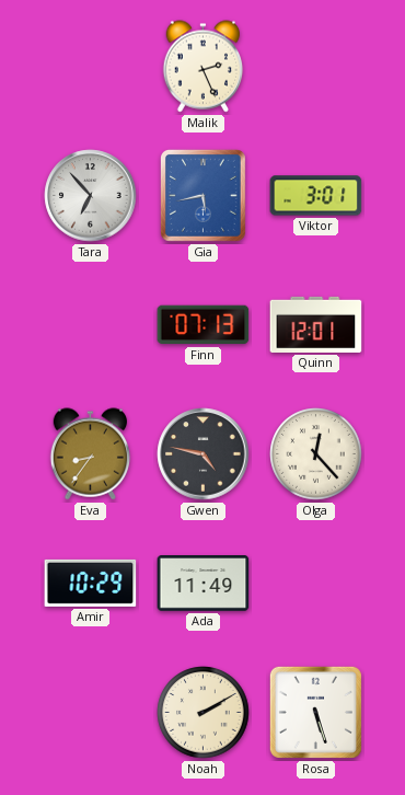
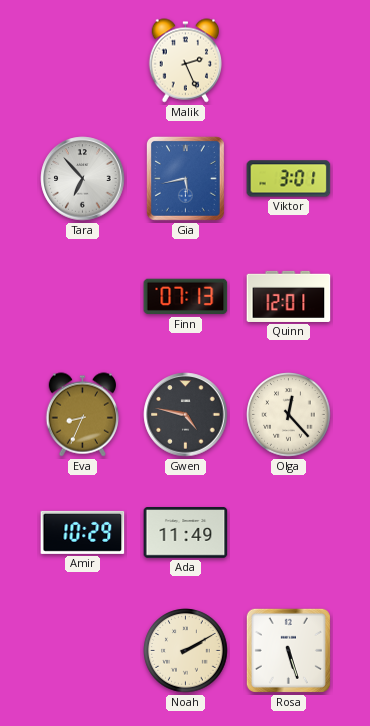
Eva: 8:36 -> 8:34
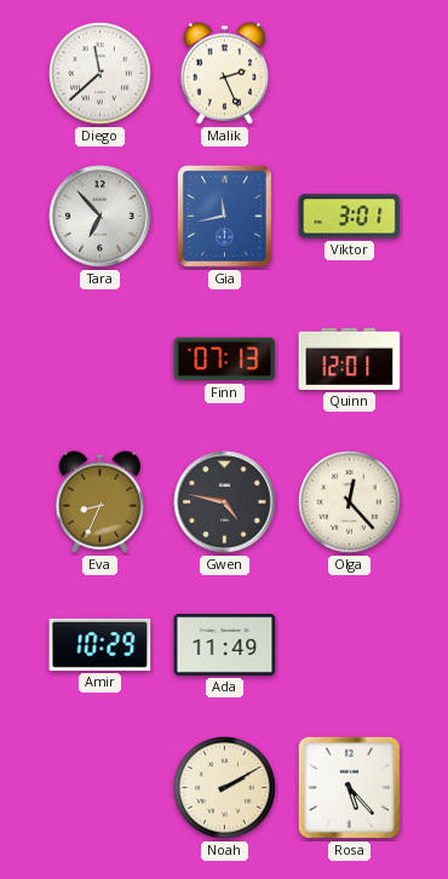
Diego: none -> 11:38
Gia: 5:43 -> 11:43
Rosa: 5:27 -> 5:23
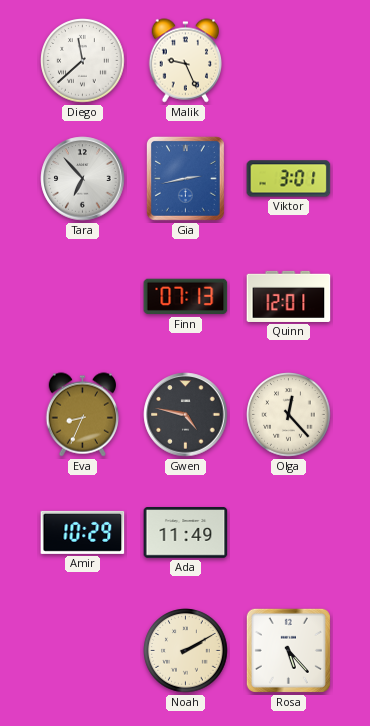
Malik: 2:26 -> 9:26
Gia: 11:43 -> 2:43
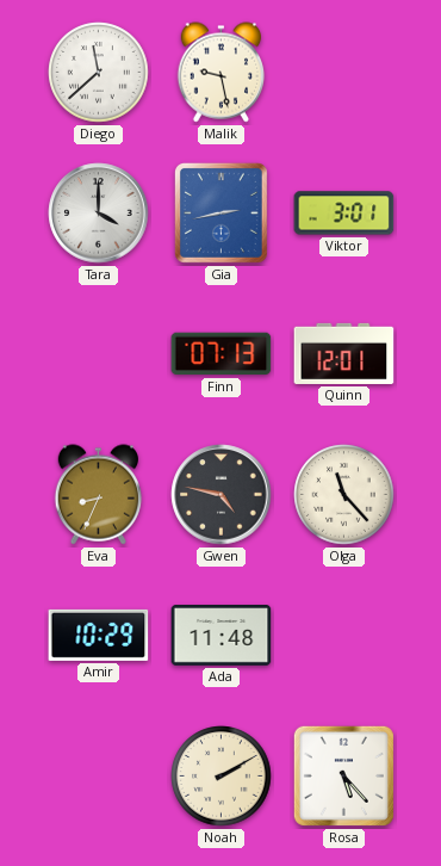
Malik: 9:26 -> 9:28
Tara: 6:53 -> 4:00
Olga: 12:23 -> 11:23
Ada: 11:49 -> 11:48
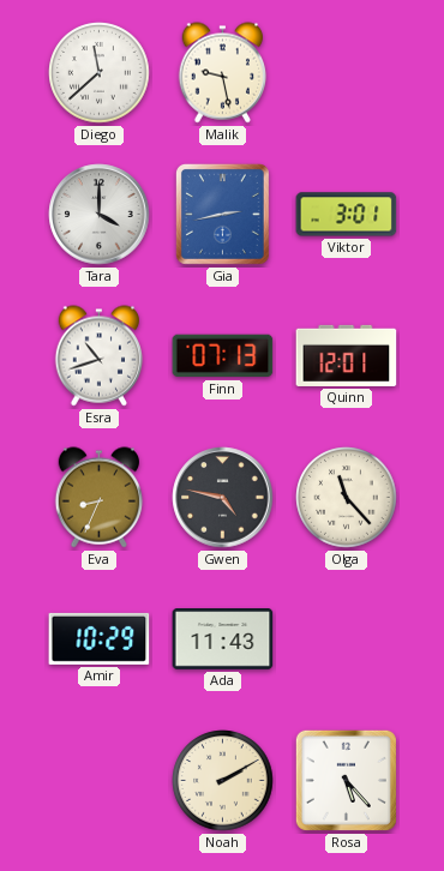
Esra: none -> 10:42
Ada: 11:48 -> 11:43
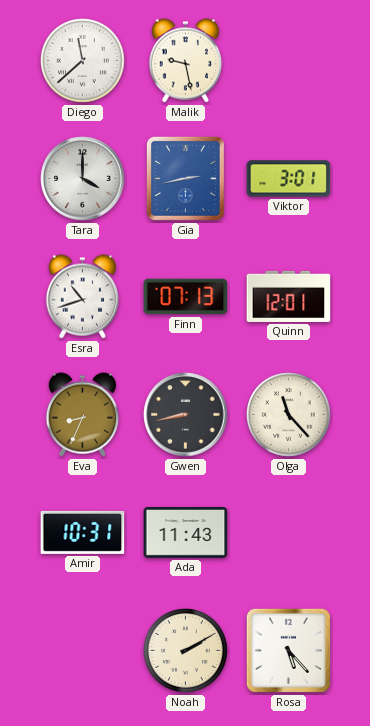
Gwen: 4:47 -> 8:43
Amir: 10:29 -> 10:31
